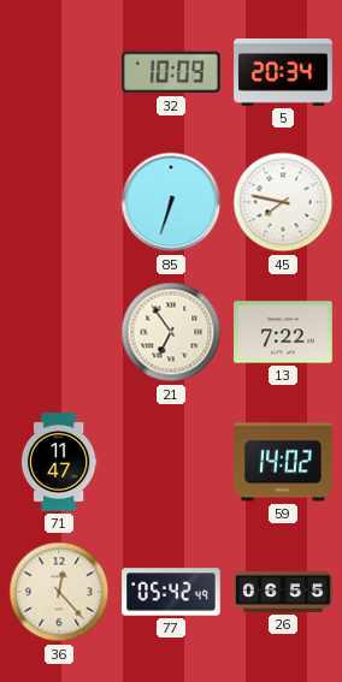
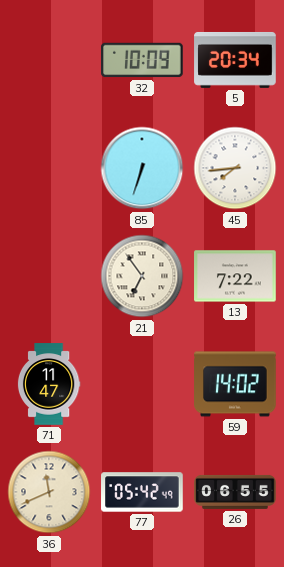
45: 7:47 -> 7:44
36: 12:23 -> 11:41
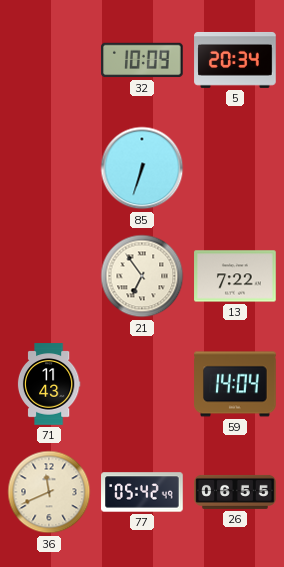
45: 7:44 -> none
71: 11:47 -> 11:43
59: 14:02 -> 14:04
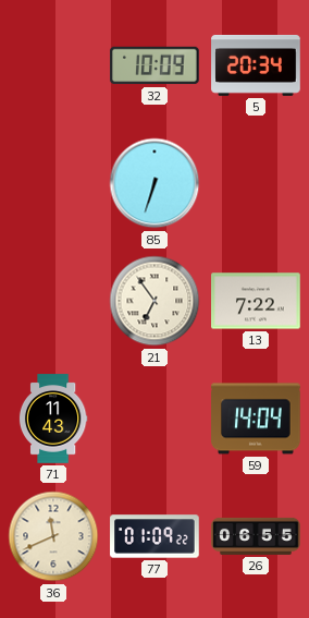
77: 05:42 -> 01:09
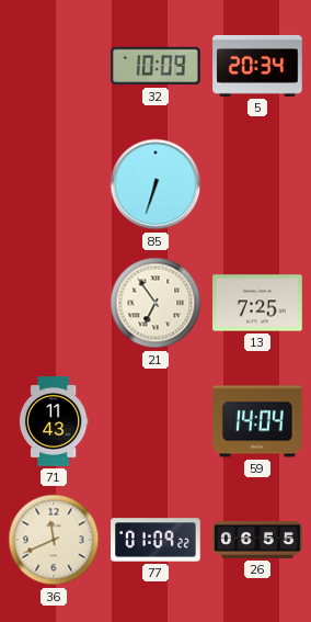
13: 7:22 -> 7:25
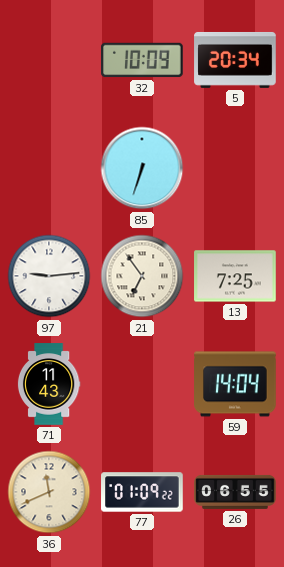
97: none -> 9:14
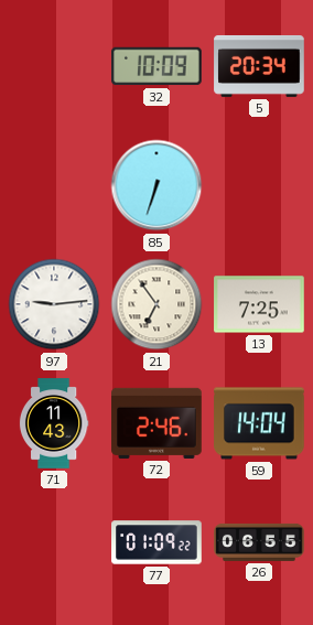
72: none -> 2:46
36: 11:41 -> none
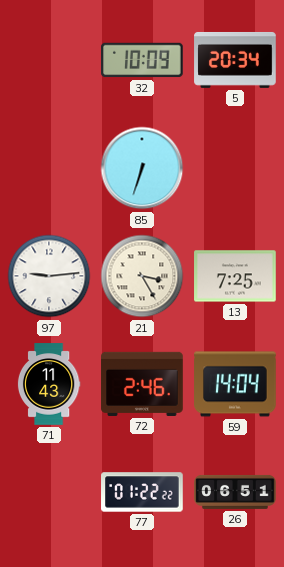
21: 6:54 -> 3:25
77: 01:09 -> 01:22
26: 06:55 -> 06:51
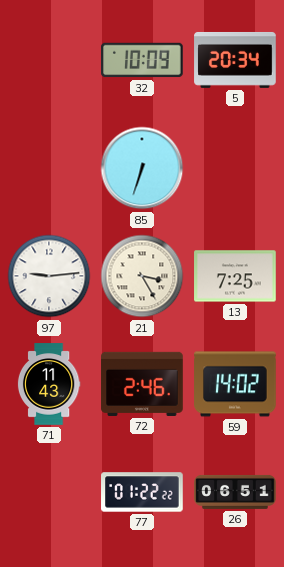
59: 14:04 -> 14:02
